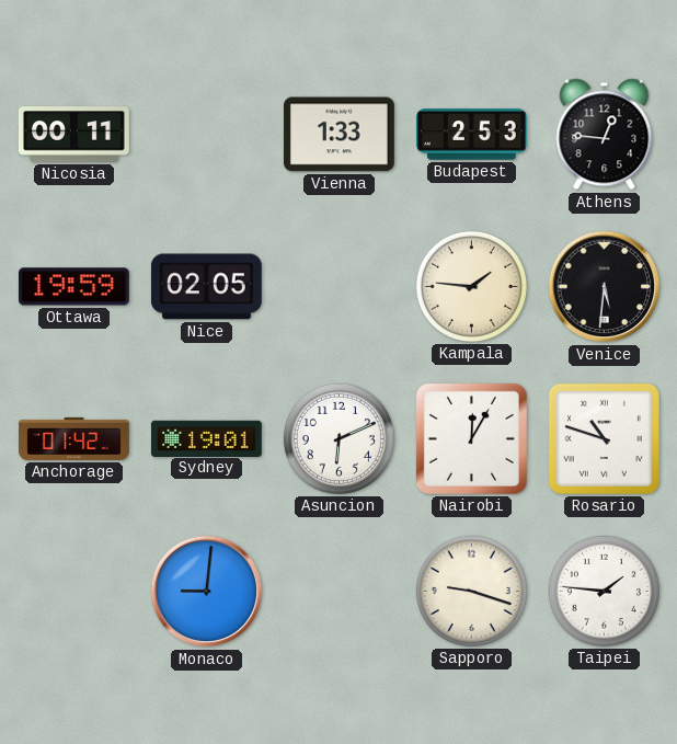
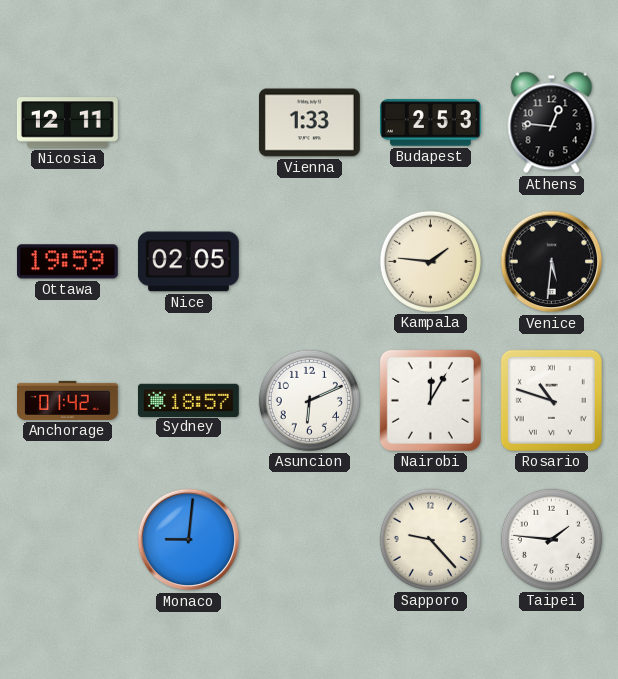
Nicosia: 00:11 -> 12:11
Sydney: 19:01 -> 18:57
Sapporo: 9:18 -> 9:23
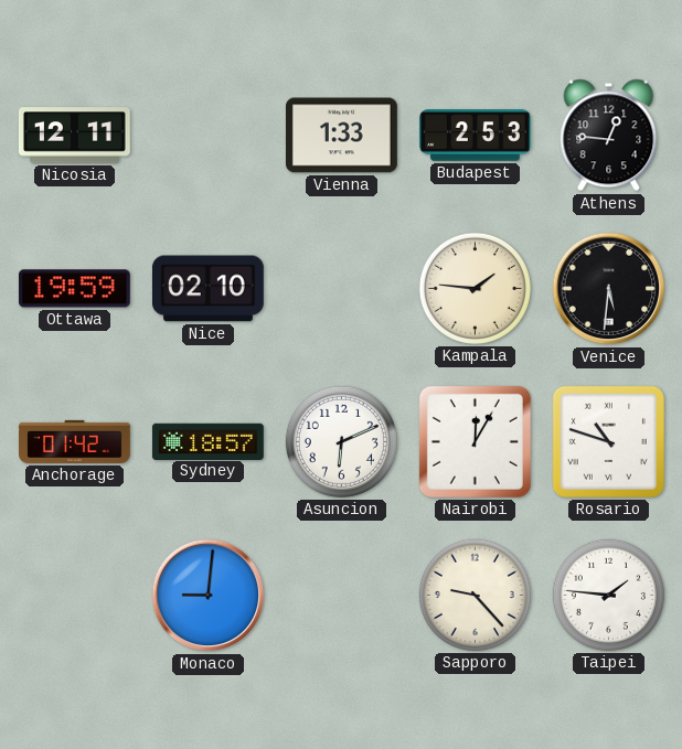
Nice: 02:05 -> 02:10
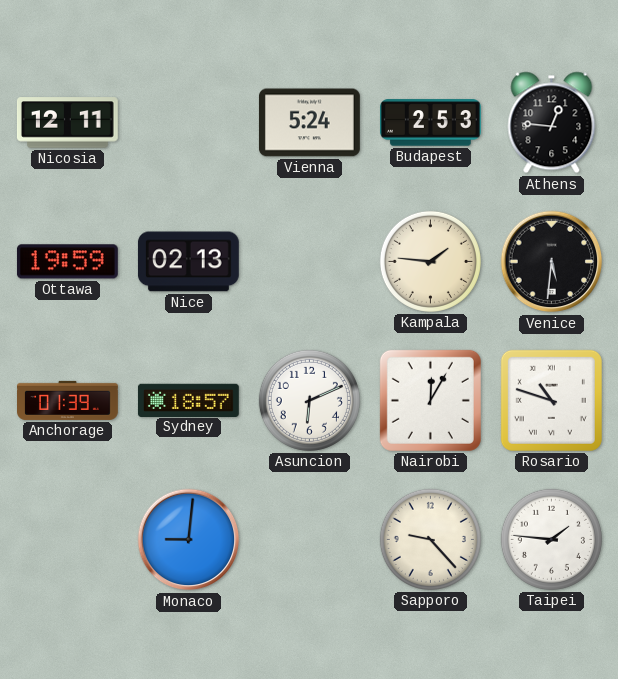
Vienna: 1:33 -> 5:24
Nice: 02:10 -> 02:13
Anchorage: 01:42 -> 01:39
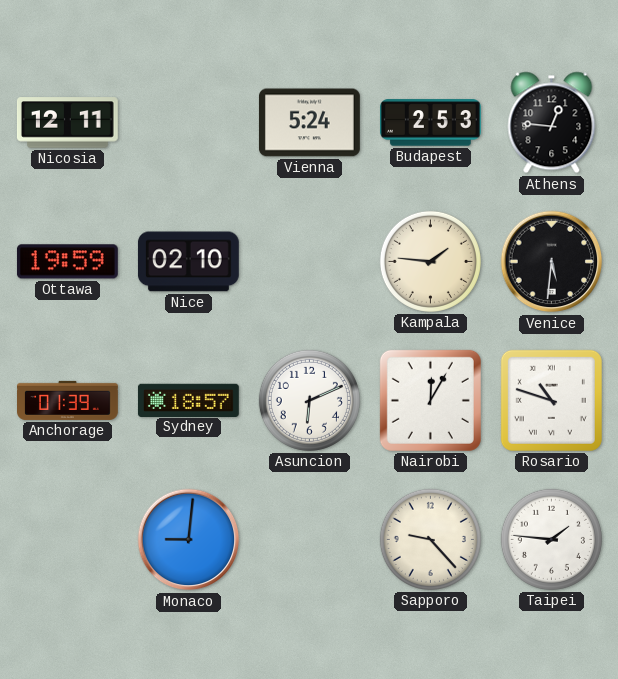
Nice: 02:13 -> 02:10
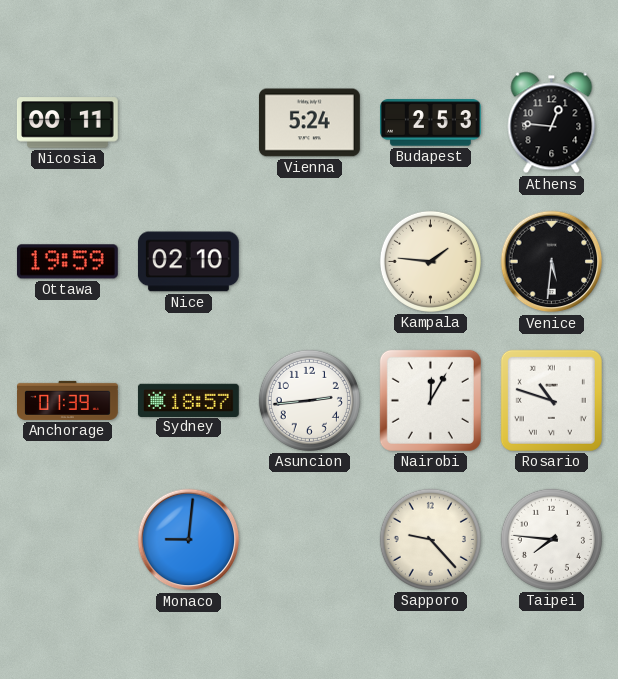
Nicosia: 12:11 -> 00:11
Asuncion: 6:11 -> 2:44
Taipei: 1:46 -> 7:46
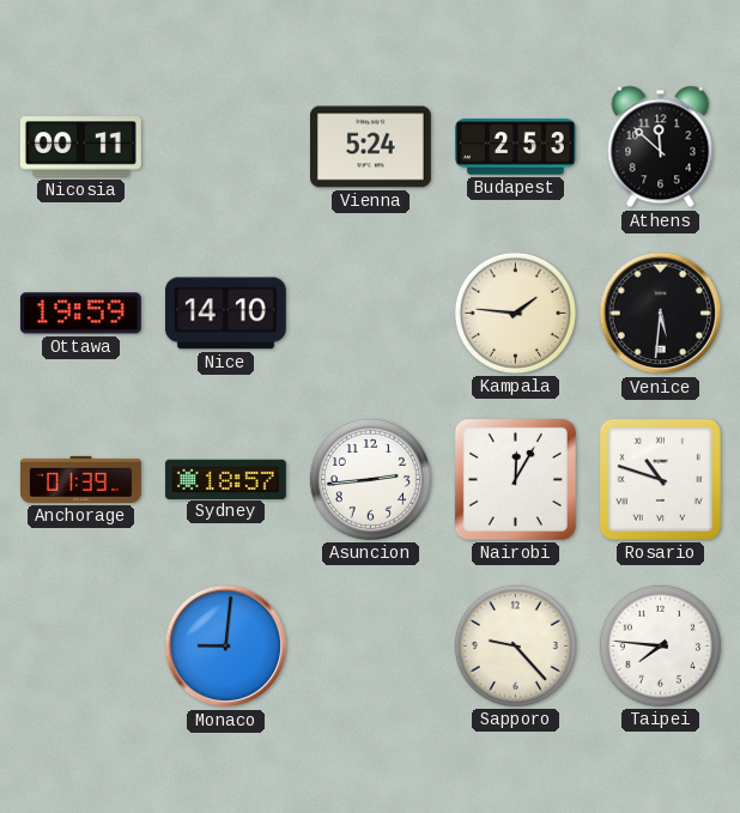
Athens: 12:46 -> 11:52
Nice: 02:10 -> 14:10
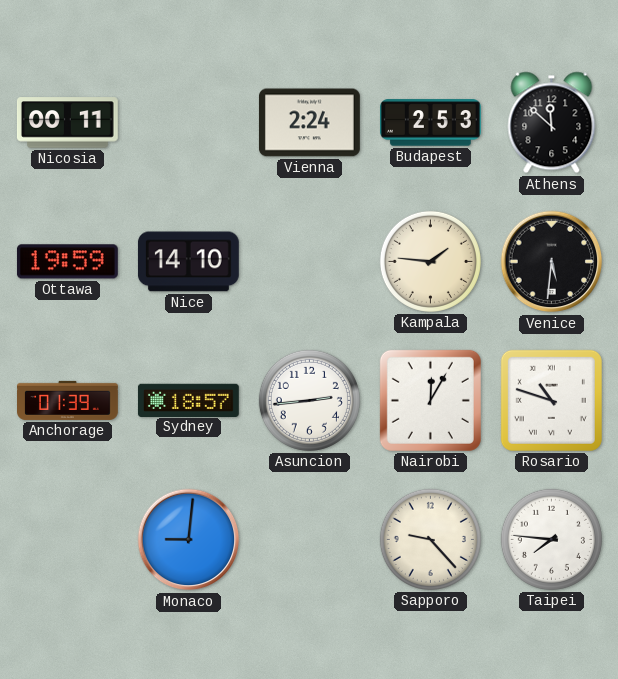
Vienna: 5:24 -> 2:24
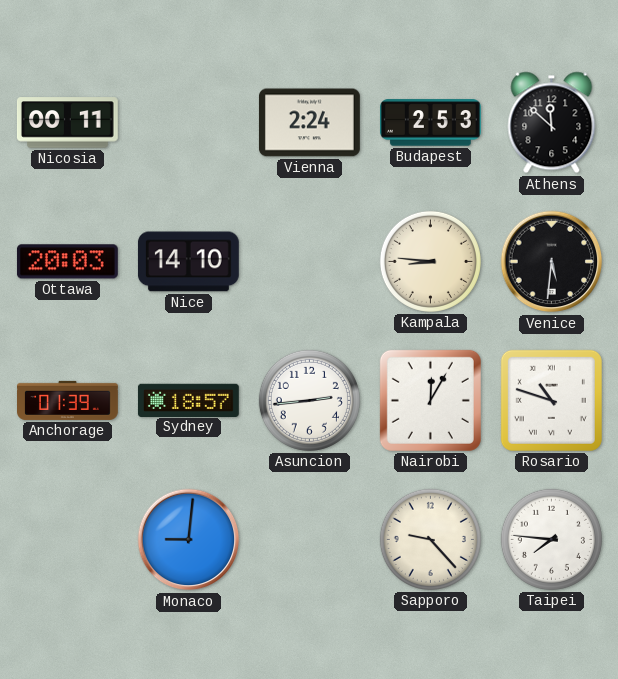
Ottawa: 19:59 -> 20:03
Kampala: 1:46 -> 8:46
